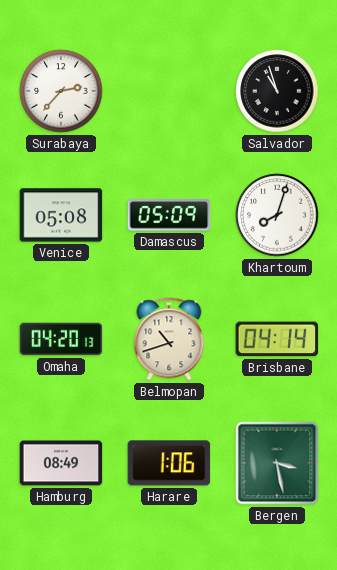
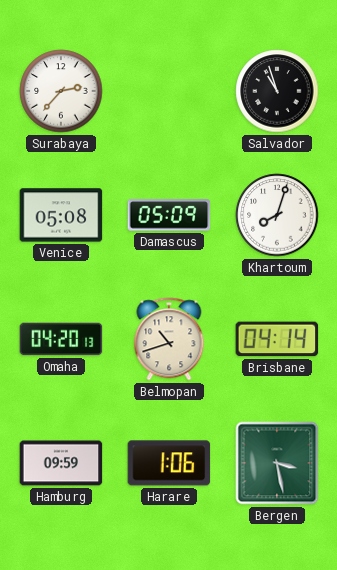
Hamburg: 08:49 -> 09:59
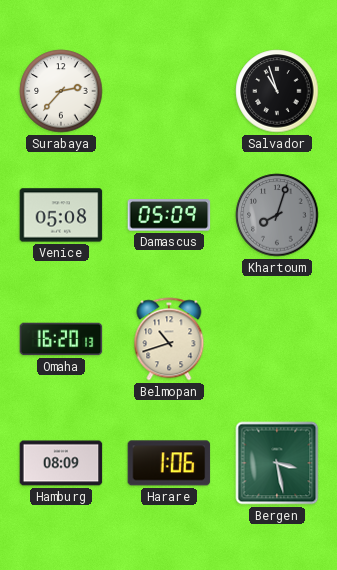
Khartoum dial: white -> grey
Omaha: 04:20 -> 16:20
Brisbane: 04:14 -> none
Hamburg: 09:59 -> 08:09
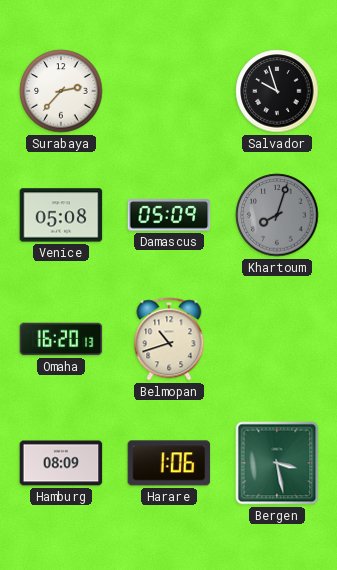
Salvador: 10:57 -> 9:57
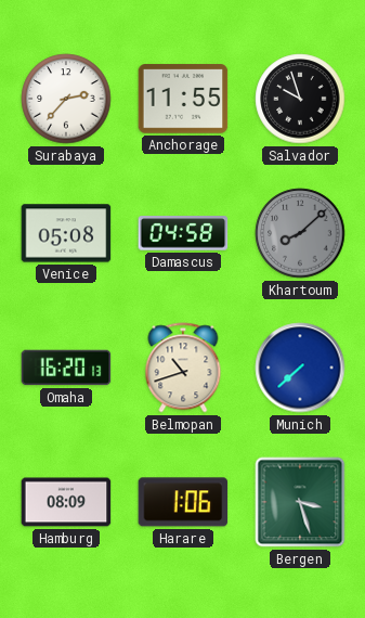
Anchorage: none -> 11:55
Damascus: 05:09 -> 04:58
Khartoum: 8:03 -> 8:08
Munich: none -> 7:38
Bergen: 3:28 -> 3:27
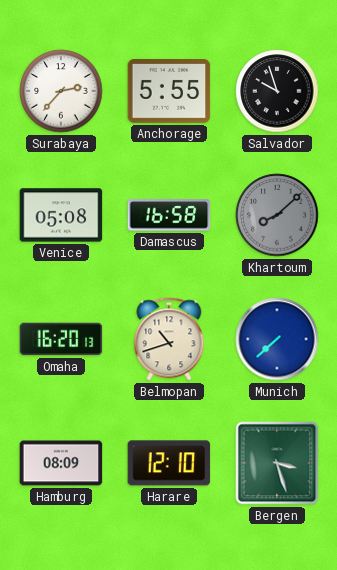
Anchorage: 11:55 -> 5:55
Damascus: 04:58 -> 16:58
Harare: 1:06 -> 12:10
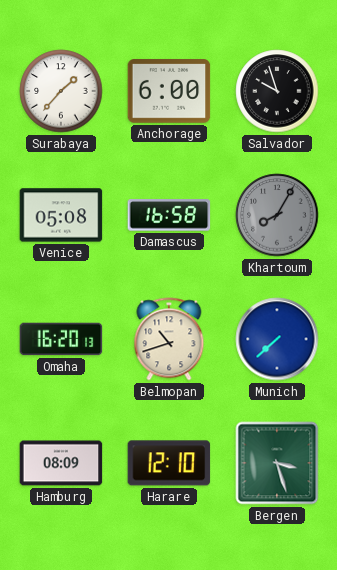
Surabaya: 2:37 -> 1:37
Anchorage: 5:55 -> 6:00
Khartoum: 8:08 -> 8:05
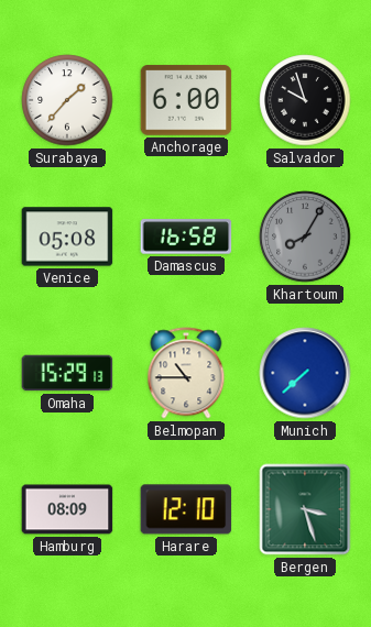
Omaha: 16:20 -> 15:29
Belmopan: 10:42 -> 10:45
